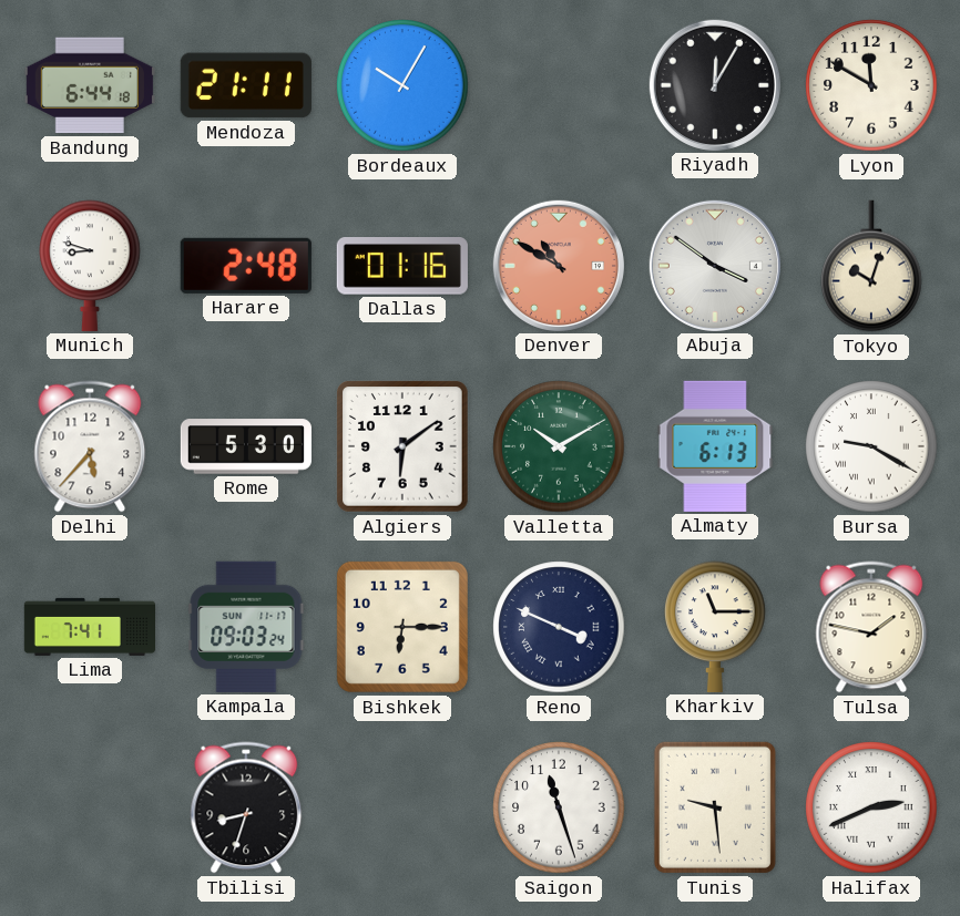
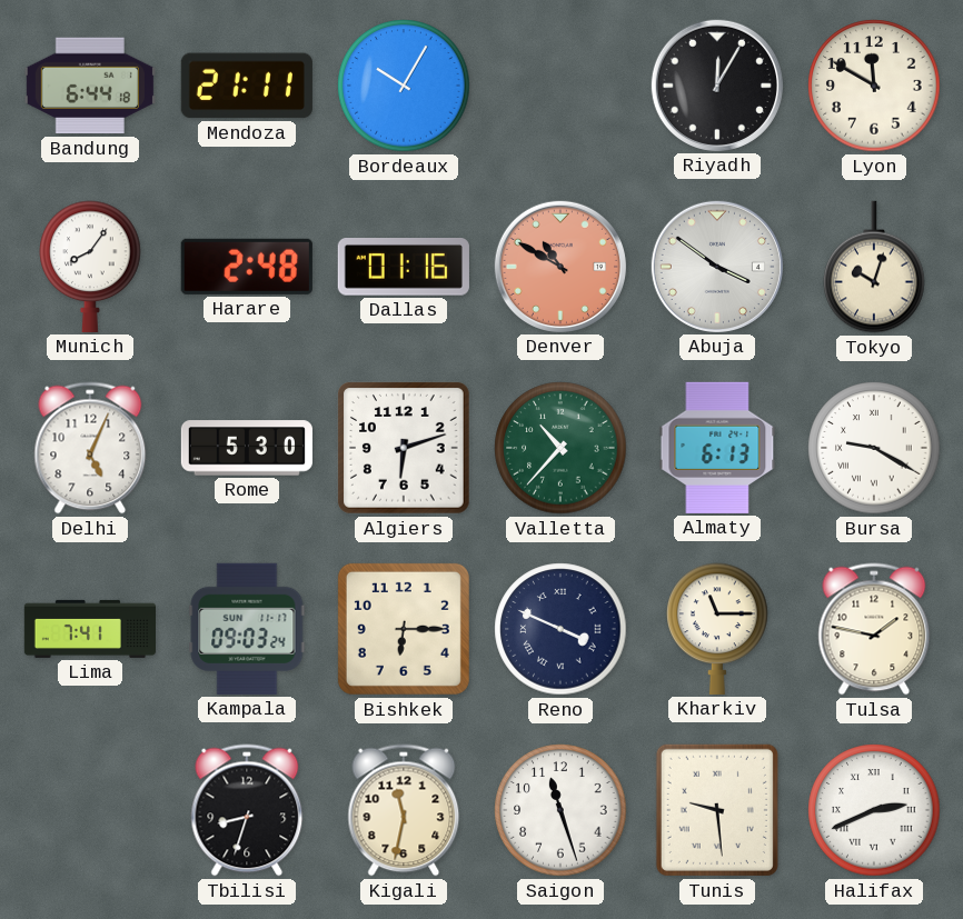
Munich: 8:48 -> 8:06
Delhi: 5:37 -> 5:04
Algiers: 6:09 -> 6:12
Valletta: 10:10 -> 10:37
Kigali: none -> 11:32
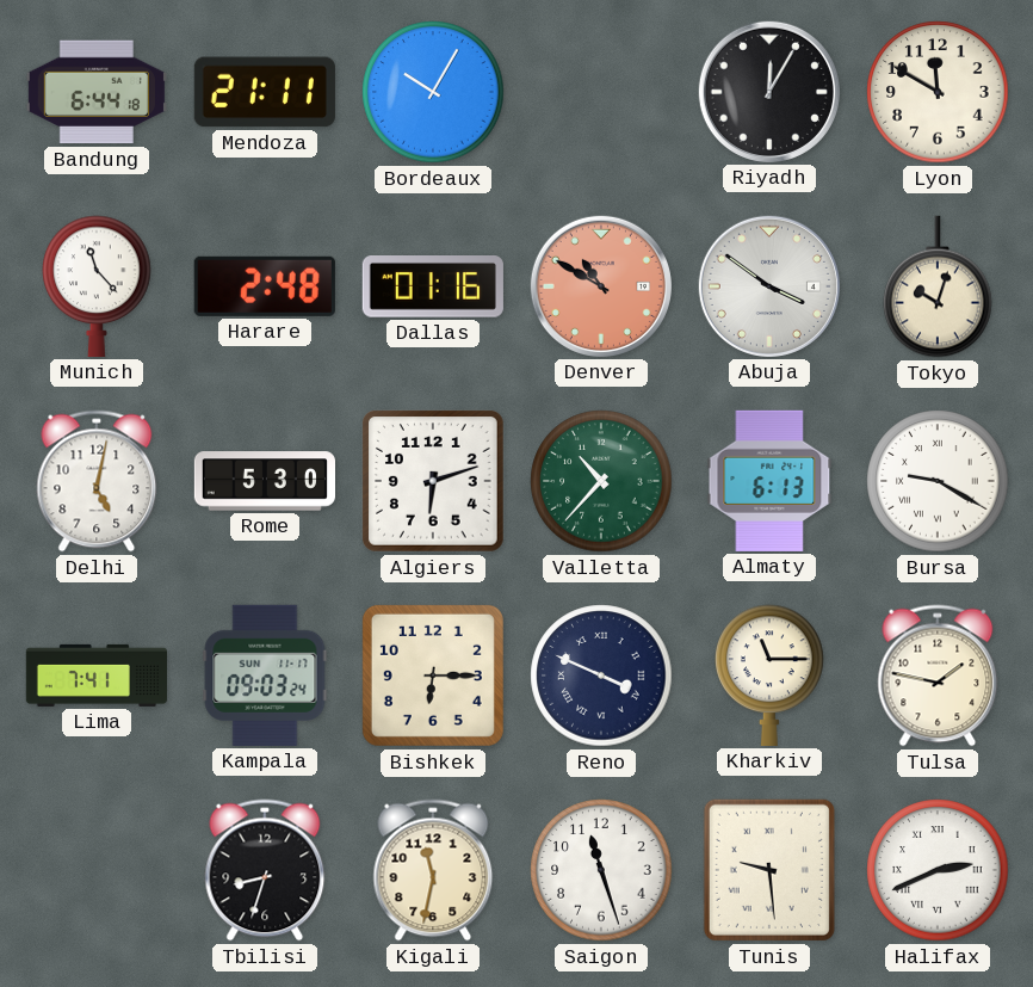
Munich: 8:06 -> 11:23
Delhi: 5:04 -> 5:02
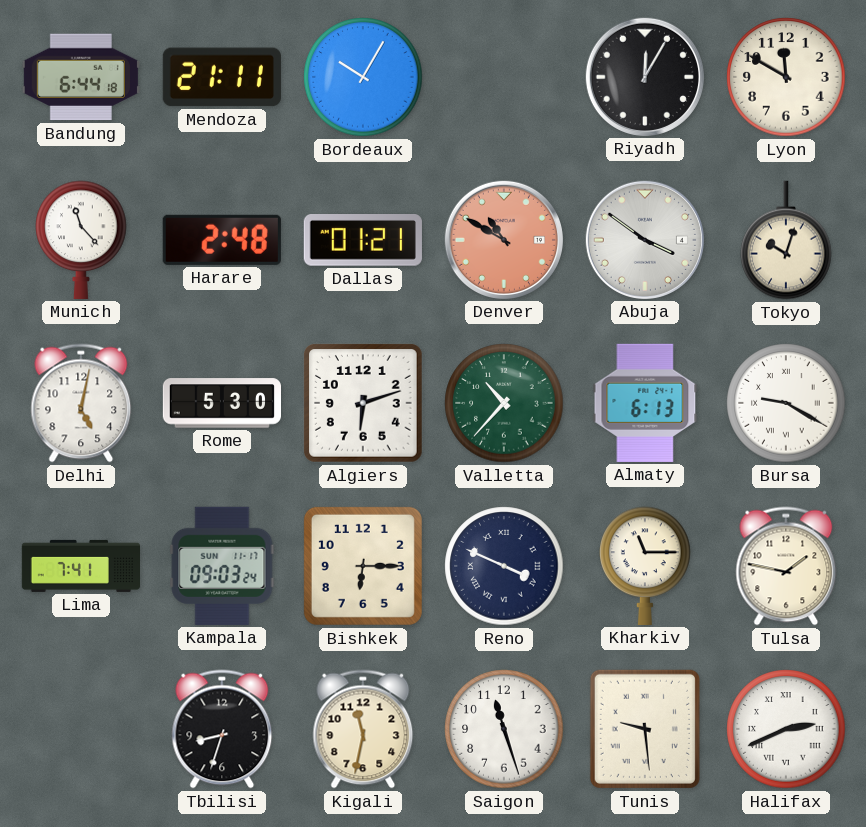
Dallas: 01:16 -> 01:21
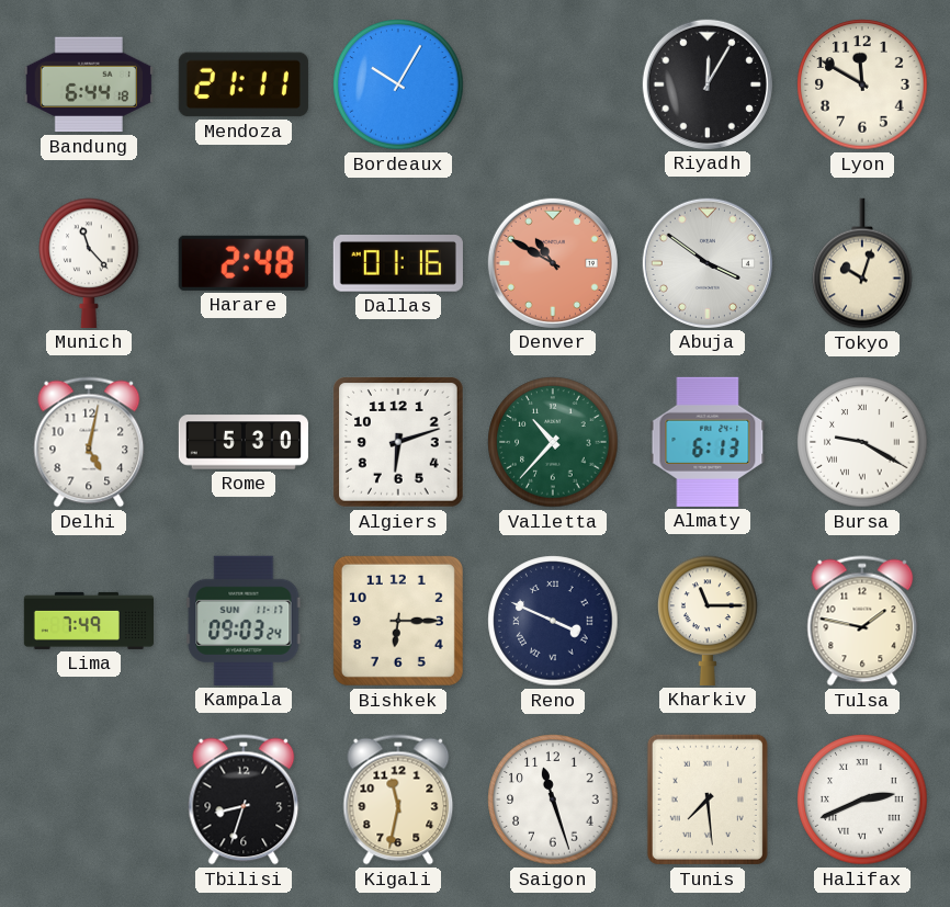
Dallas: 01:21 -> 01:16
Lima: 7:41 -> 7:49
Tunis: 9:29 -> 7:29
